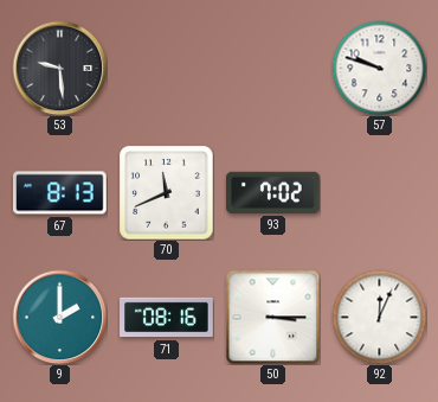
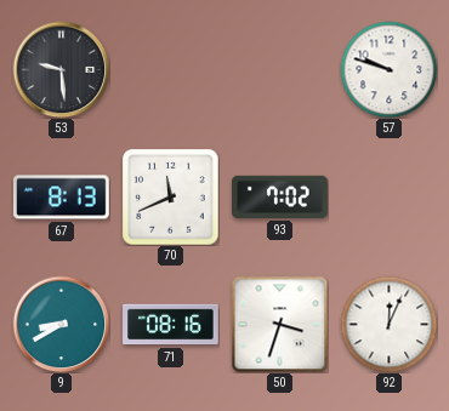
9: 2:00 -> 8:40
50: 3:15 -> 3:33
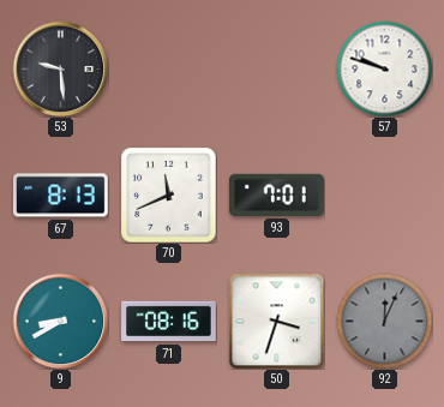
93: 7:02 -> 7:01
92 dial: white -> grey
